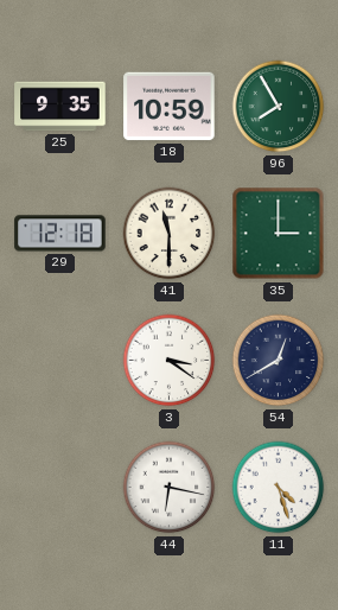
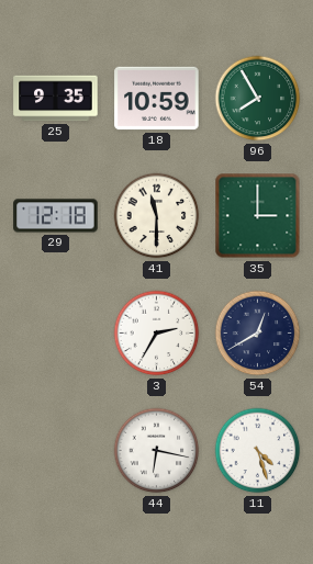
3: 3:21 -> 2:35
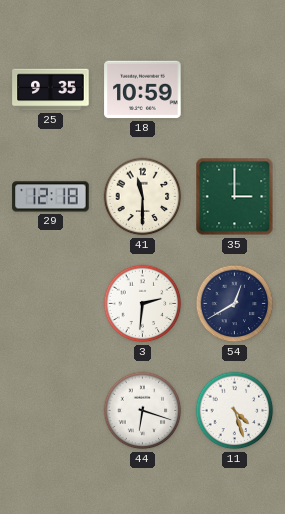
96: 7:55 -> none
3: 2:35 -> 2:31
44: 6:17 -> 6:18
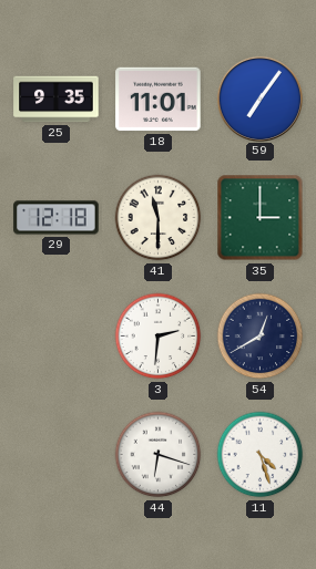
18: 10:59 -> 11:01
59: none -> 7:06
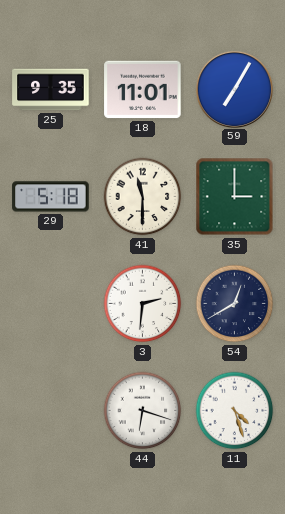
59: 7:06 -> 7:05
29: 12:18 -> 5:18
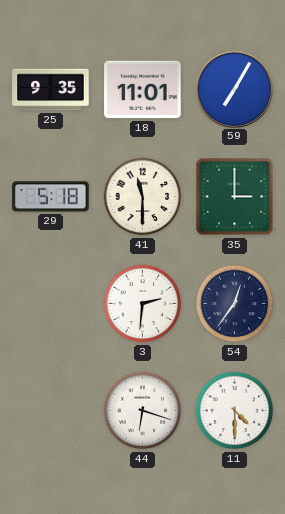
54: 12:40 -> 12:36
11: 4:27 -> 4:30
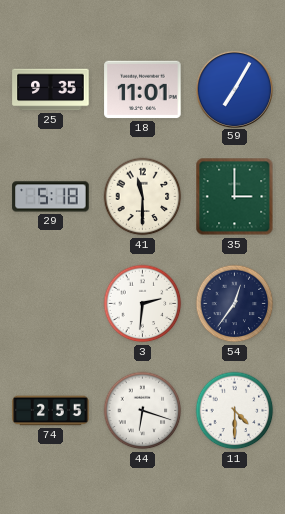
74: none -> 2:55
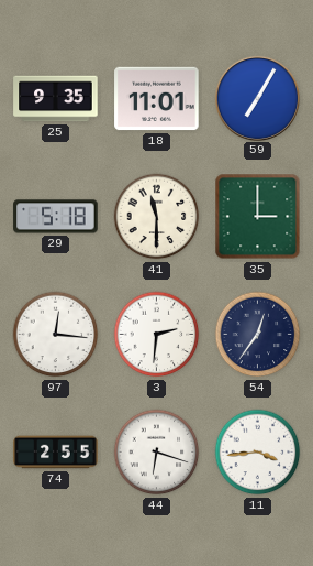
97: none -> 12:16
11: 4:30 -> 3:44
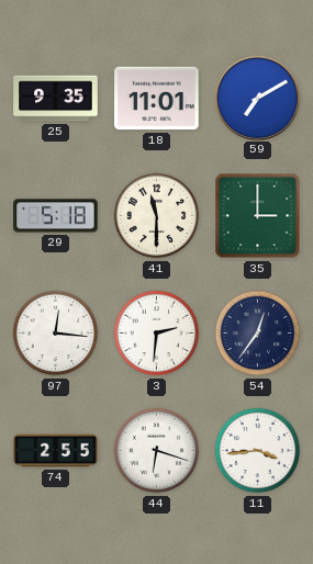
59: 7:05 -> 7:10
